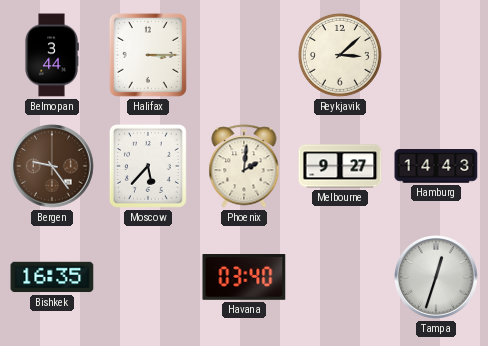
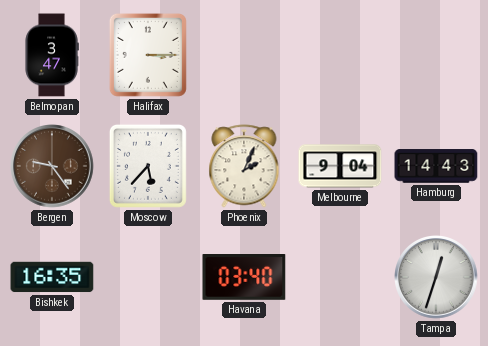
Belmopan: 3:44 -> 3:47
Reykjavik: 3:08 -> none
Phoenix: 2:01 -> 2:04
Melbourne: 9:27 -> 9:04
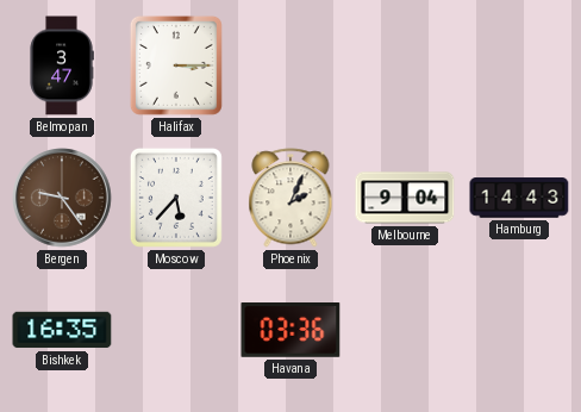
Havana: 03:40 -> 03:36
Tampa: 12:33 -> none
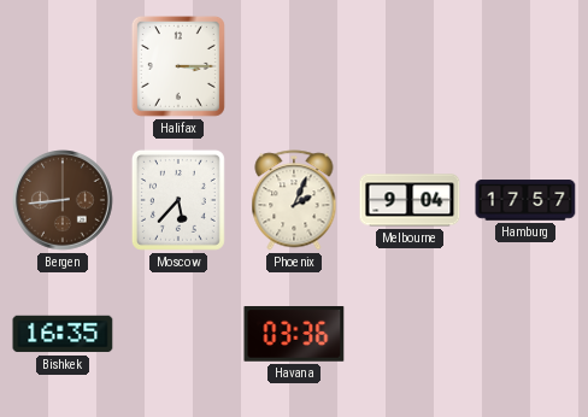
Belmopan: 3:47 -> none
Bergen: 9:24 -> 8:44
Hamburg: 14:43 -> 17:57
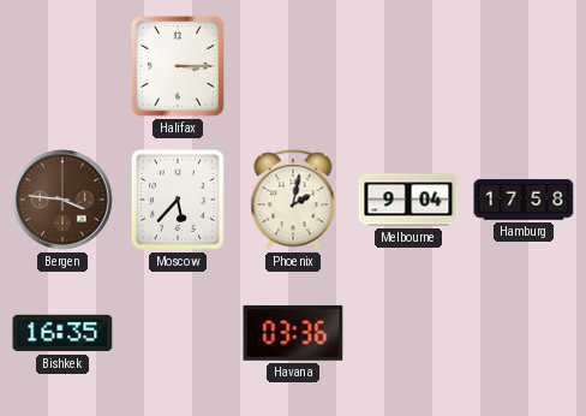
Bergen: 8:44 -> 3:46
Phoenix: 2:04 -> 2:02
Hamburg: 17:57 -> 17:58
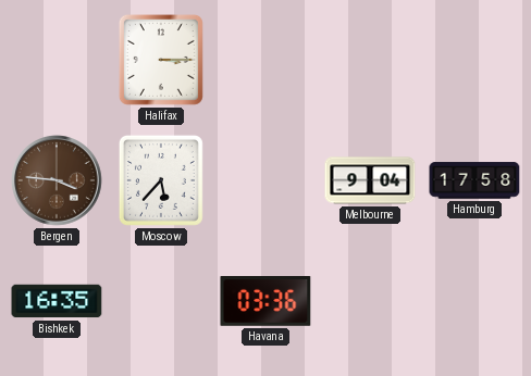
Phoenix: 2:02 -> none
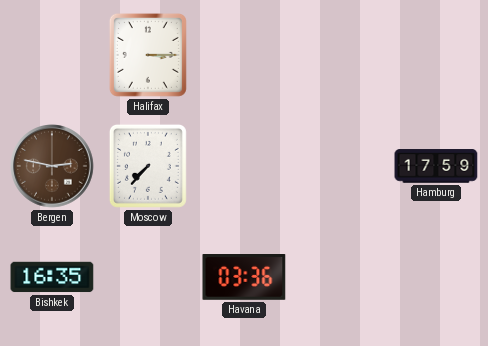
Bergen: 3:46 -> 2:47
Moscow: 5:37 -> 7:37
Melbourne: 9:04 -> none
Hamburg: 17:58 -> 17:59
